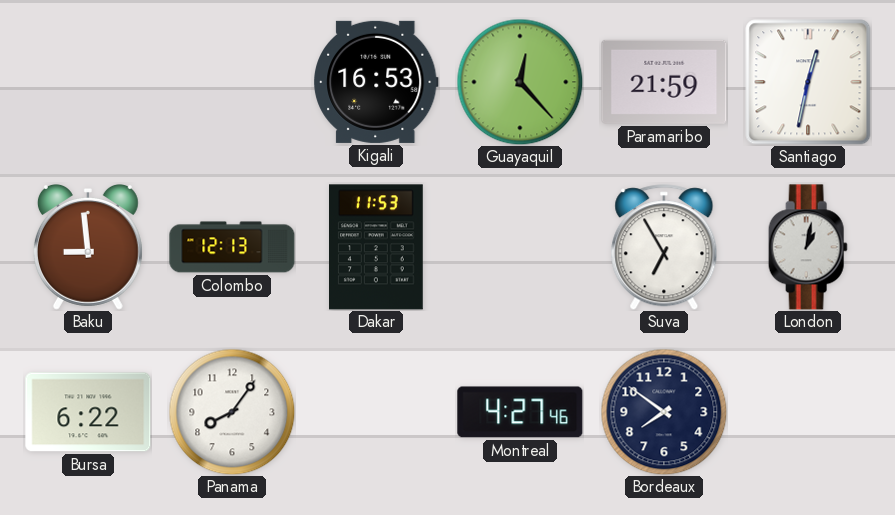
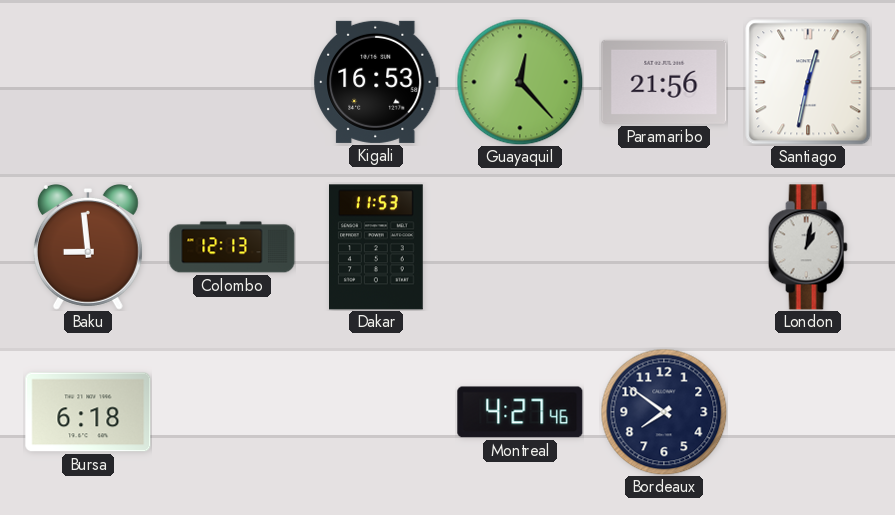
Paramaribo: 21:59 -> 21:56
Suva: 6:55 -> none
Bursa: 6:22 -> 6:18
Panama: 8:06 -> none
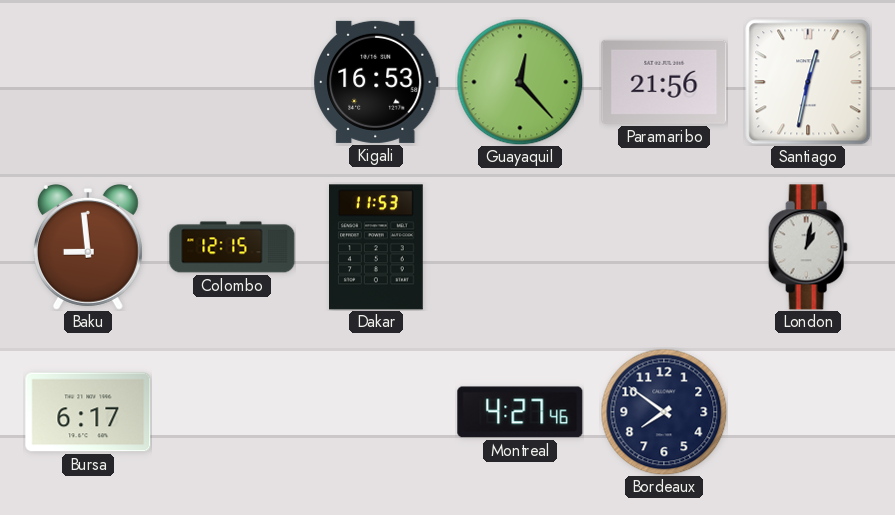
Colombo: 12:13 -> 12:15
Bursa: 6:18 -> 6:17
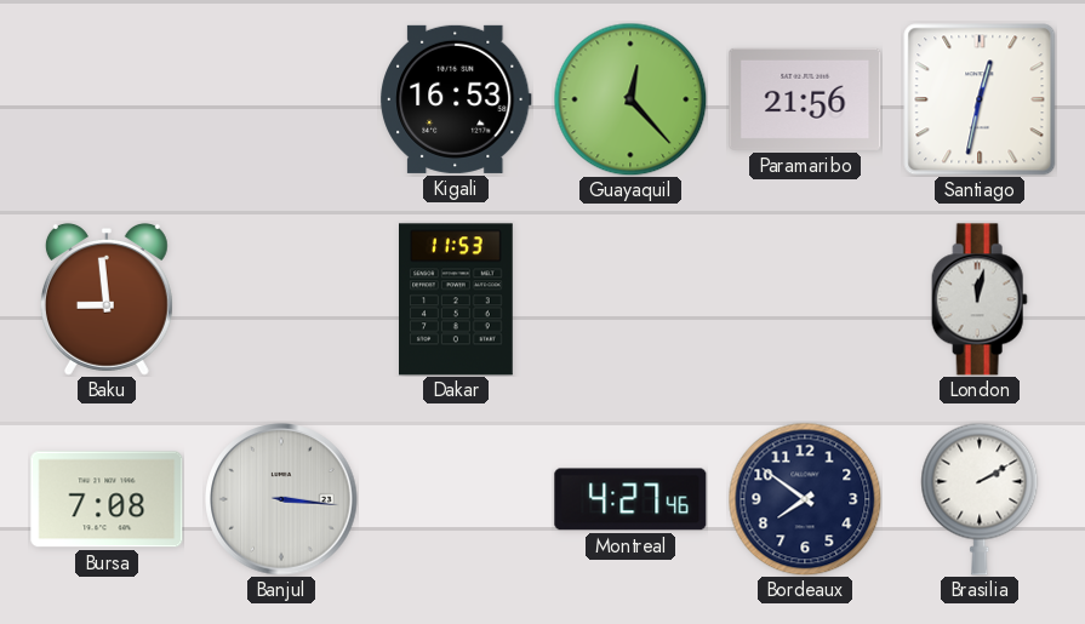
Colombo: 12:15 -> none
London: 1:02 -> 12:02
Bursa: 6:17 -> 7:08
Banjul: none -> 3:16
Brasilia: none -> 2:10
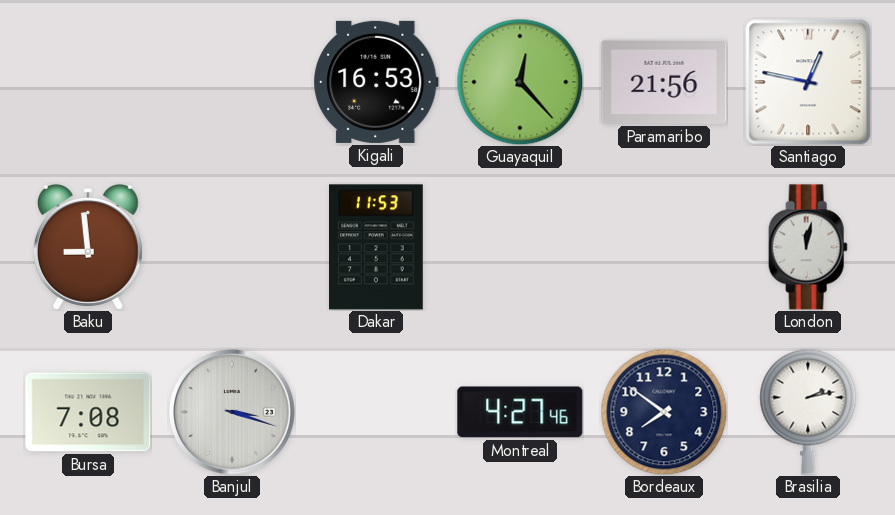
Santiago: 12:32 -> 12:47
Banjul: 3:16 -> 3:18
Brasilia: 2:10 -> 2:13
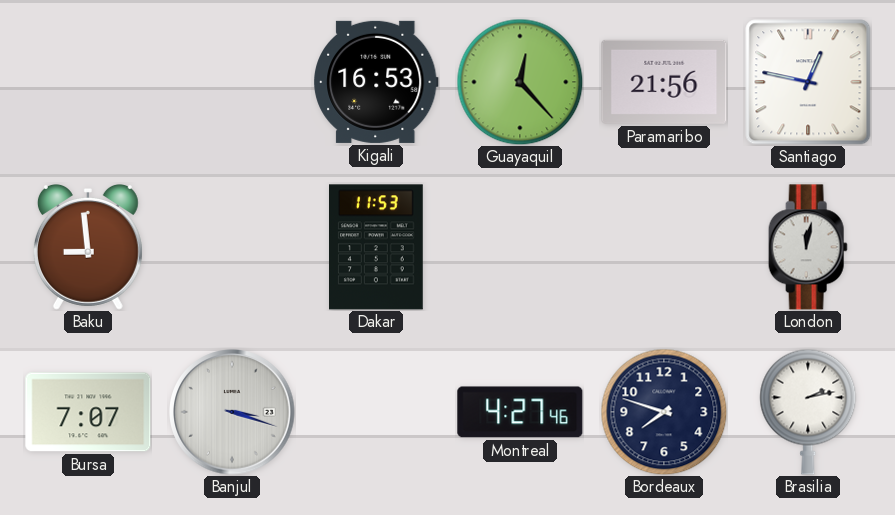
Bursa: 7:08 -> 7:07
Bordeaux: 7:51 -> 7:48
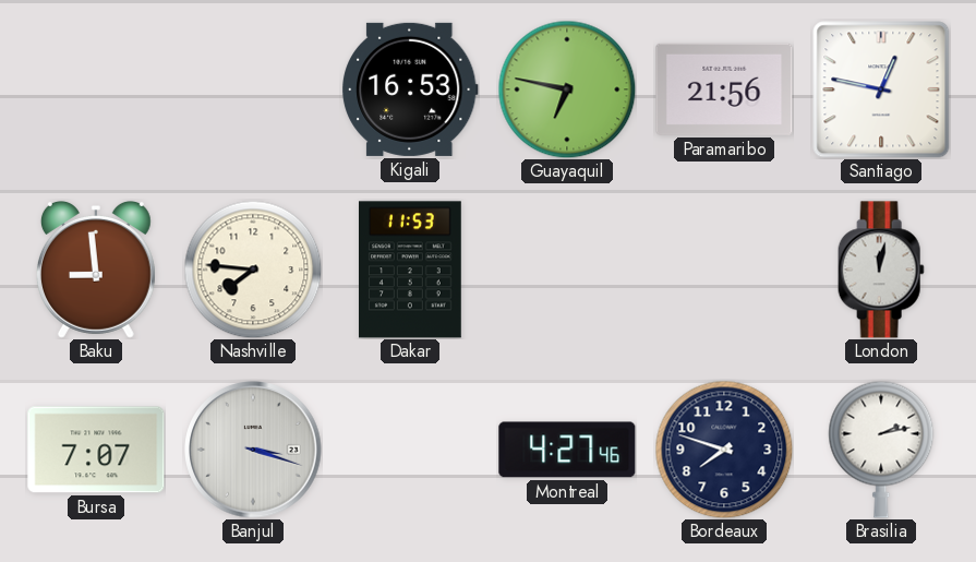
Guayaquil: 12:23 -> 6:47
Nashville: none -> 7:46
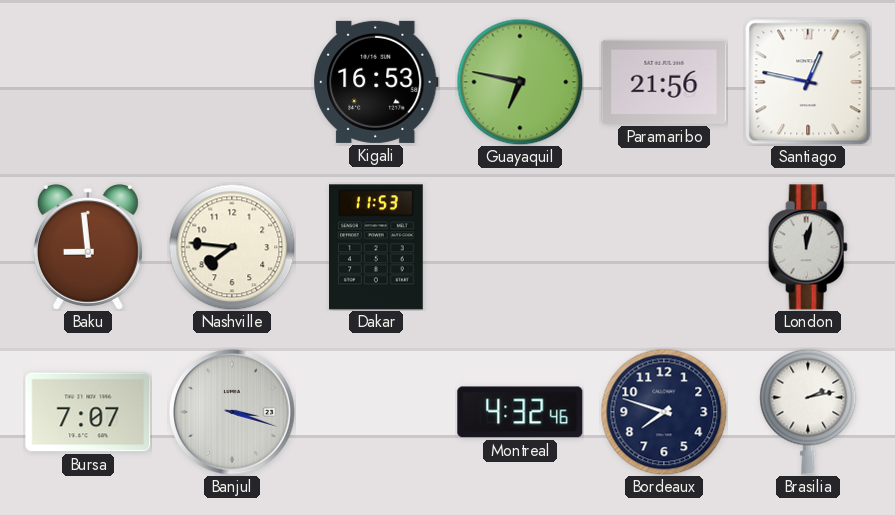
Montreal: 4:27 -> 4:32
